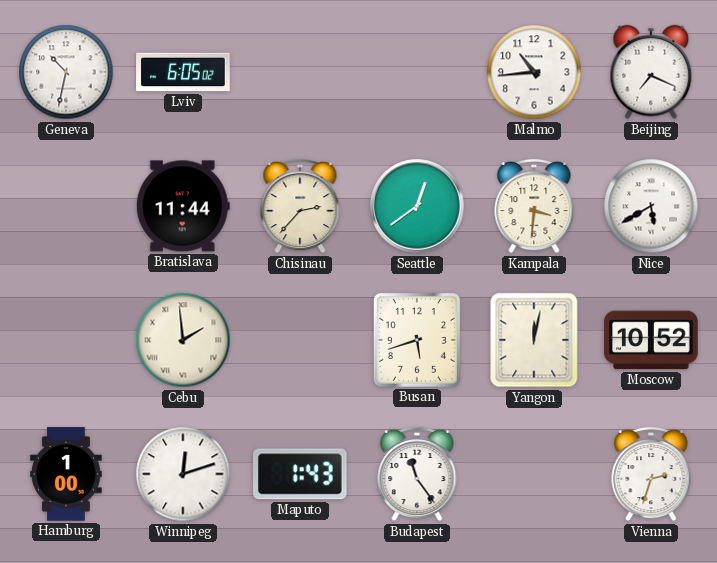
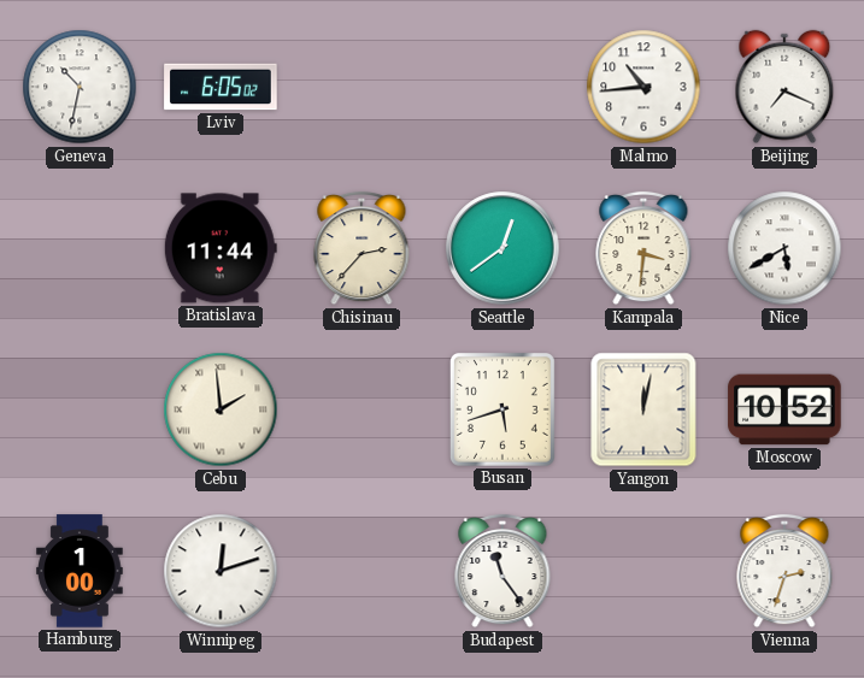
Maputo: 1:43 -> none
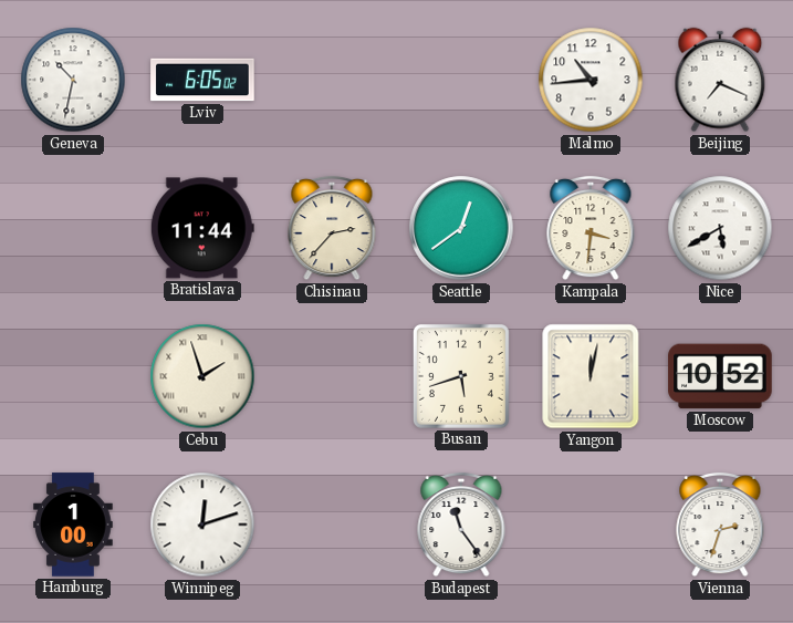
Cebu: 1:59 -> 1:57
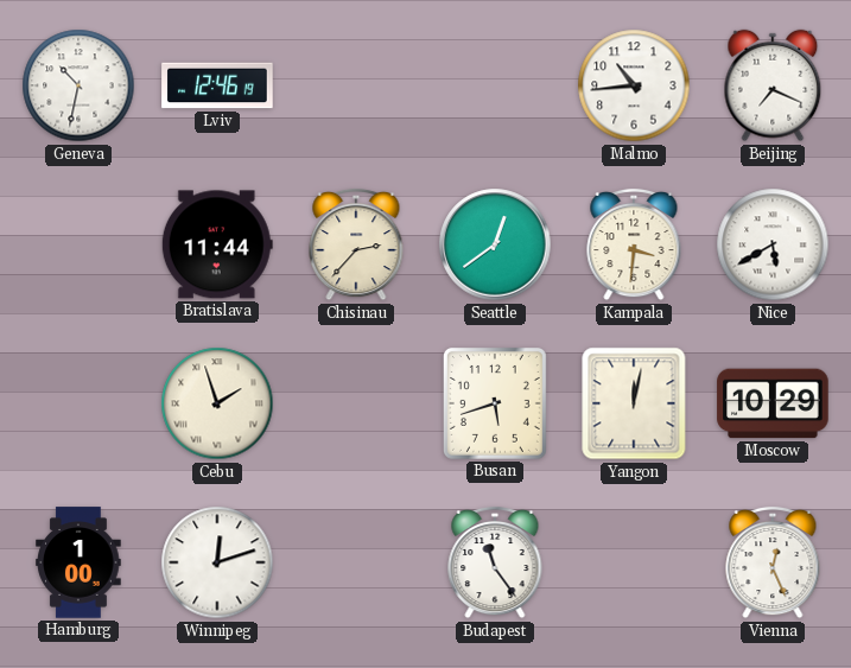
Lviv: 6:05 -> 12:46
Moscow: 10:52 -> 10:29
Vienna: 2:33 -> 12:26
